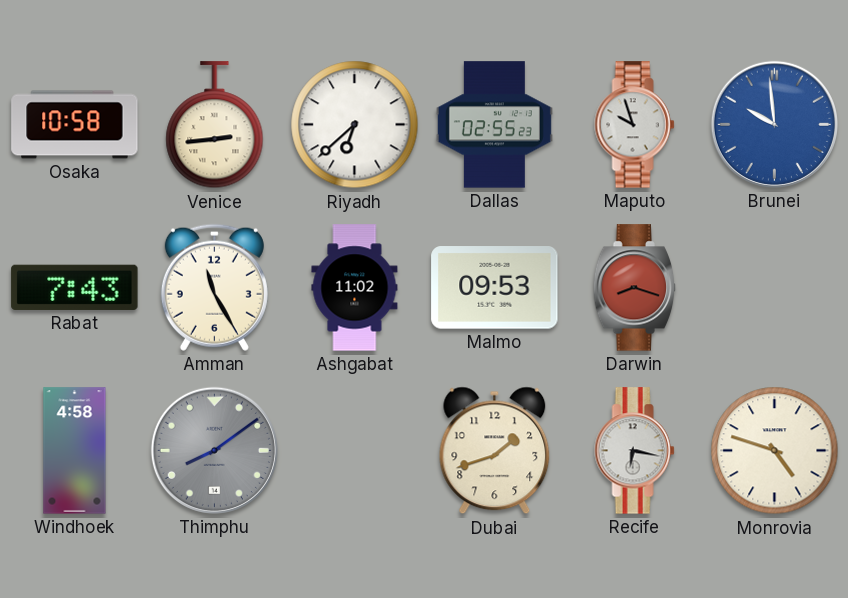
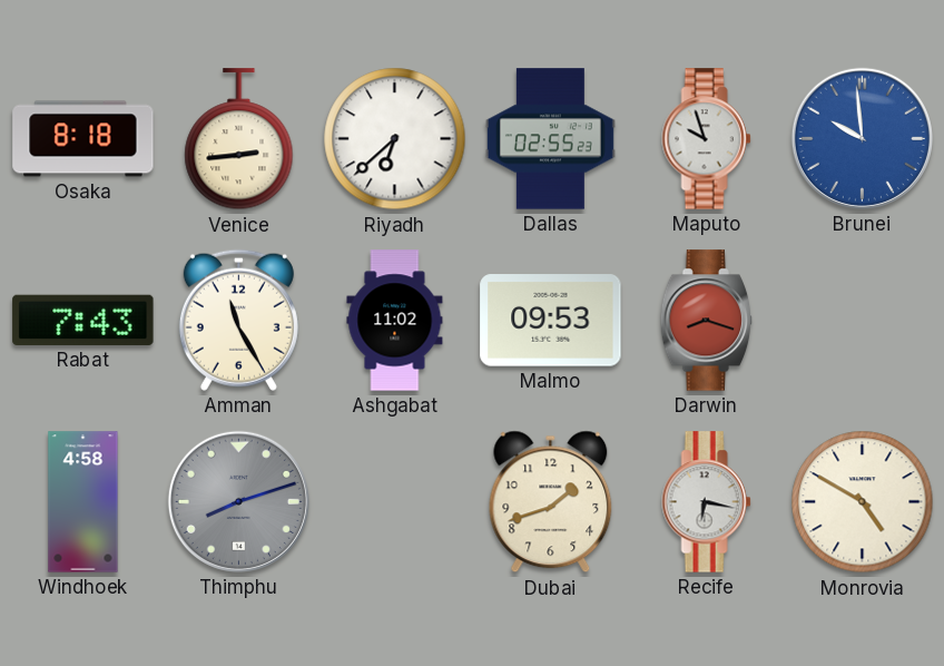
Osaka: 10:58 -> 8:18
Thimphu: 8:09 -> 8:12
Monrovia: 4:48 -> 4:50
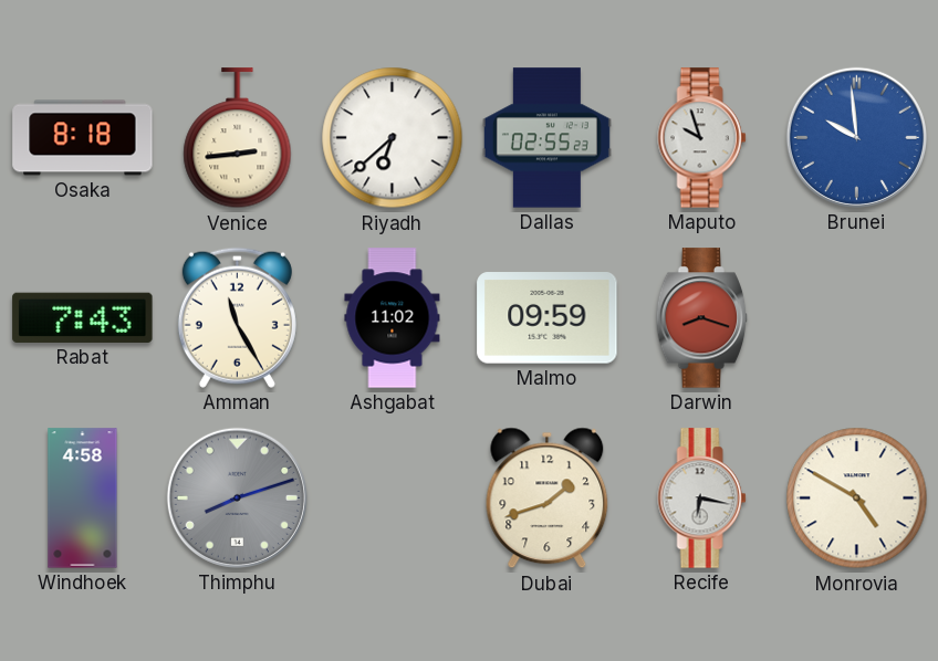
Malmo: 09:53 -> 09:59
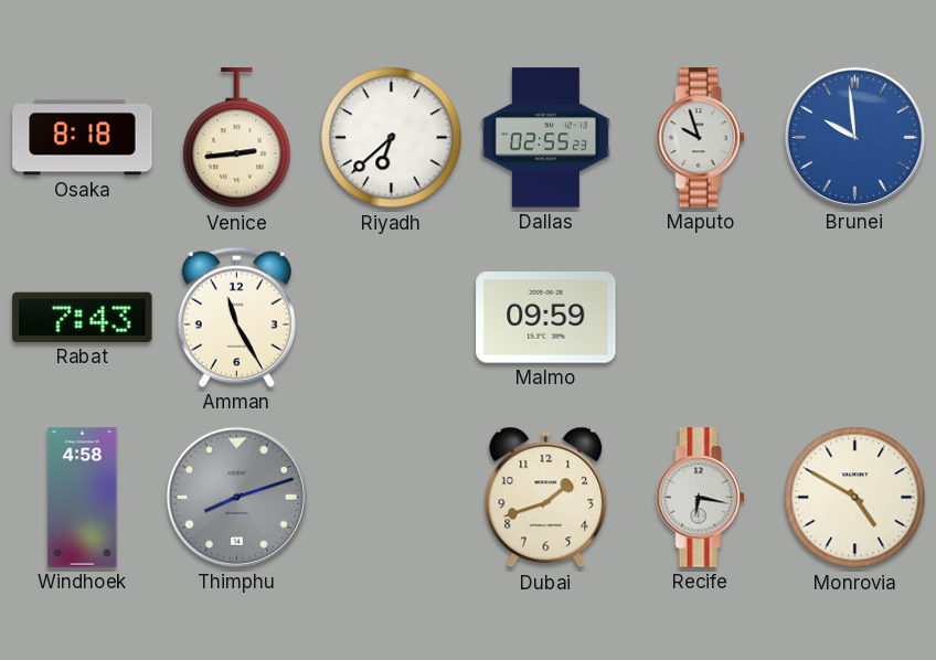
Ashgabat: 11:02 -> none
Darwin: 8:18 -> none
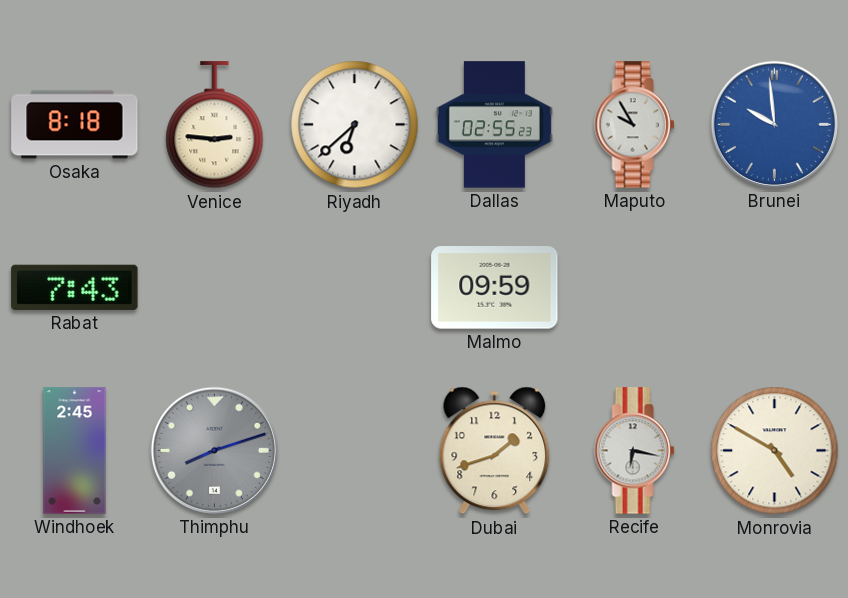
Venice: 2:44 -> 2:46
Maputo: 9:57 -> 9:55
Amman: 11:25 -> none
Windhoek: 4:58 -> 2:45
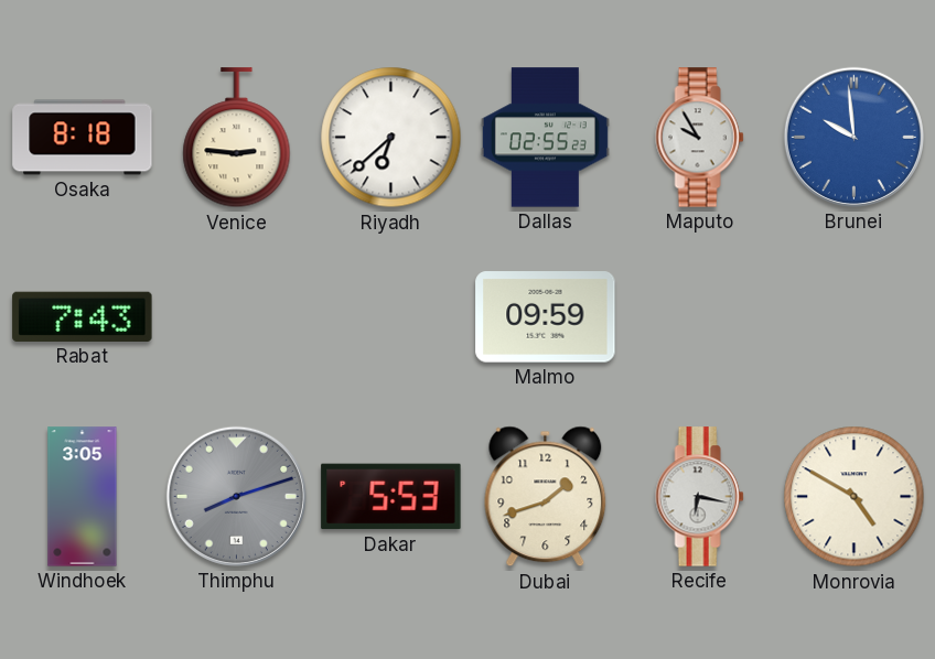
Windhoek: 2:45 -> 3:05
Dakar: none -> 5:53
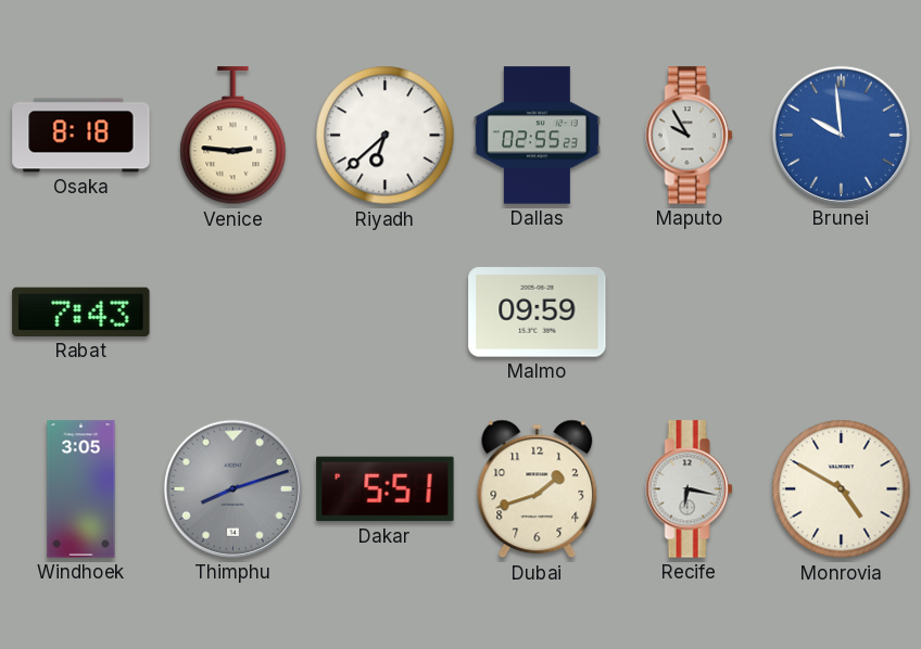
Dakar: 5:53 -> 5:51
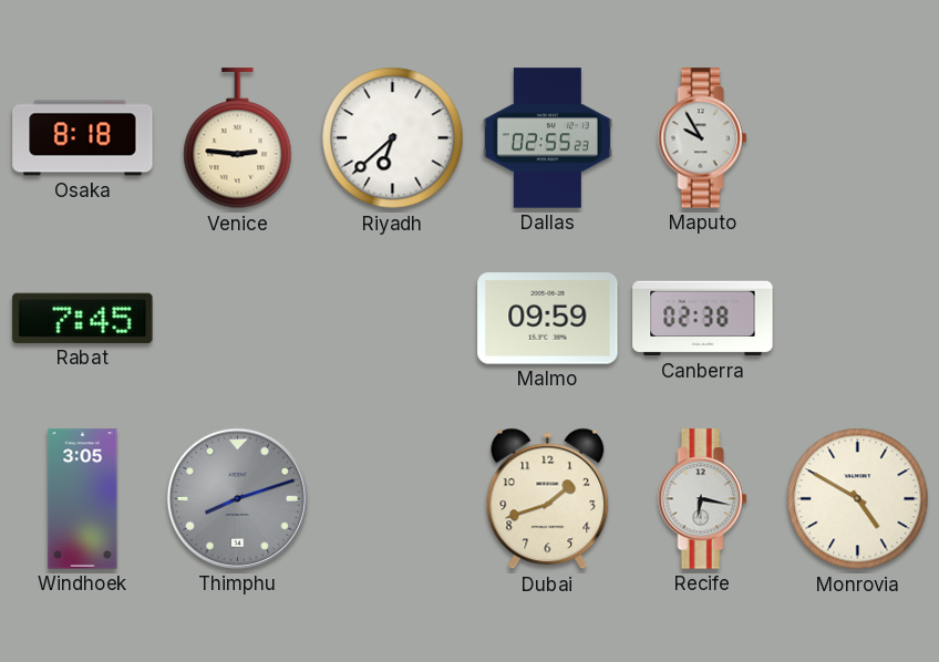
Brunei: 9:59 -> none
Rabat: 7:43 -> 7:45
Canberra: none -> 02:38
Dakar: 5:51 -> none
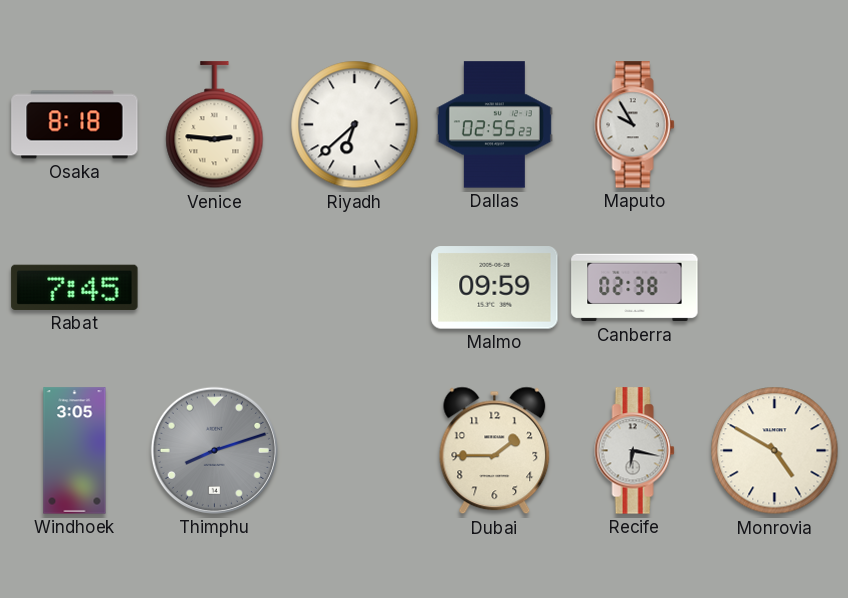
Dubai: 1:42 -> 1:45
